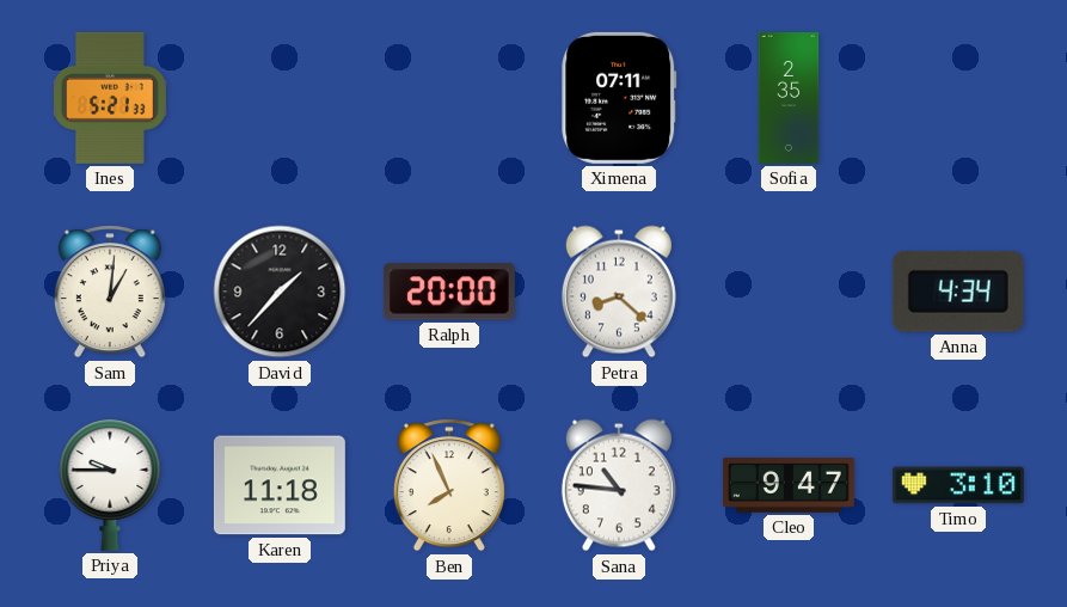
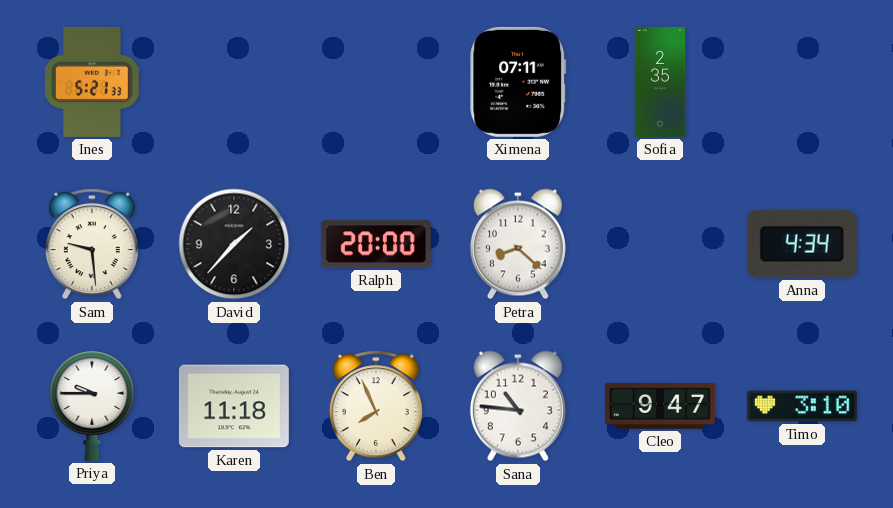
Sam: 1:01 -> 9:29
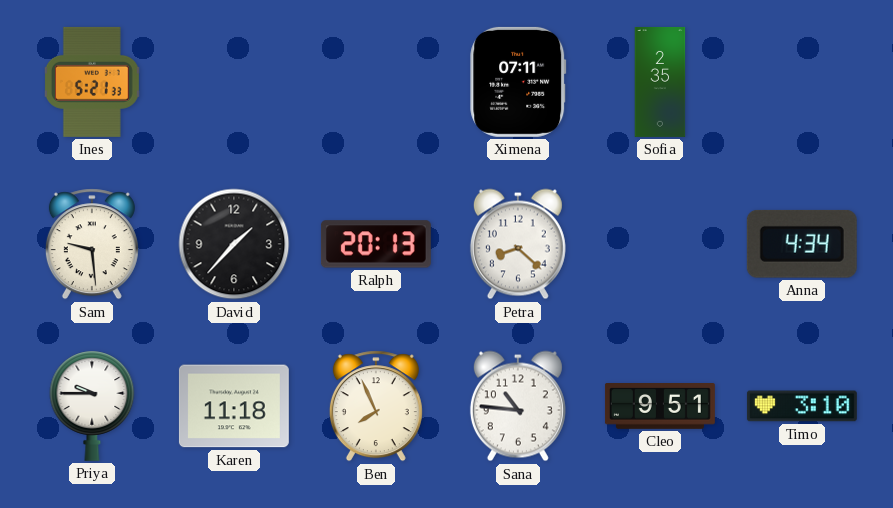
Ralph: 20:00 -> 20:13
Cleo: 9:47 -> 9:51
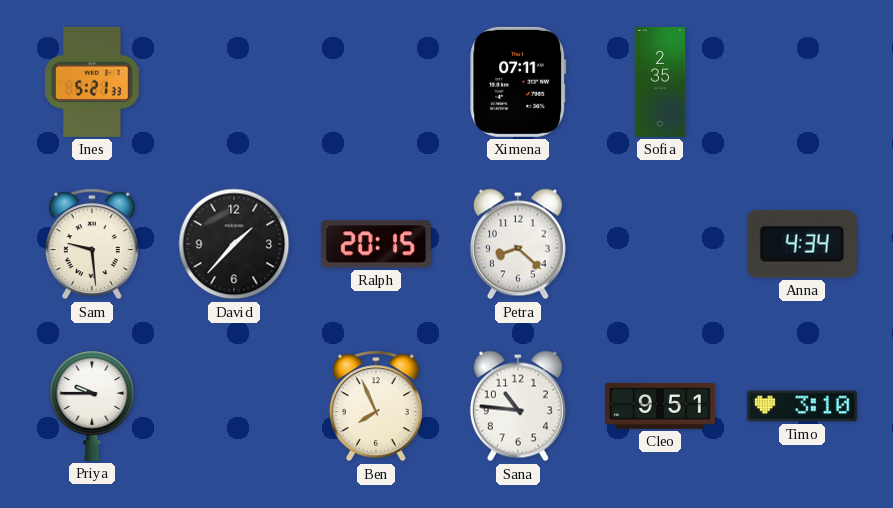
Ralph: 20:13 -> 20:15
Karen: 11:18 -> none
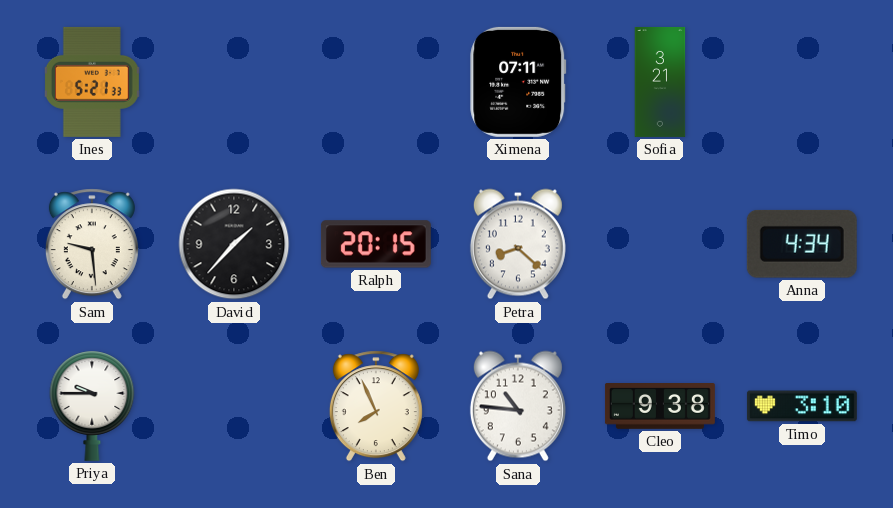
Sofia: 2:35 -> 3:21
Cleo: 9:51 -> 9:38
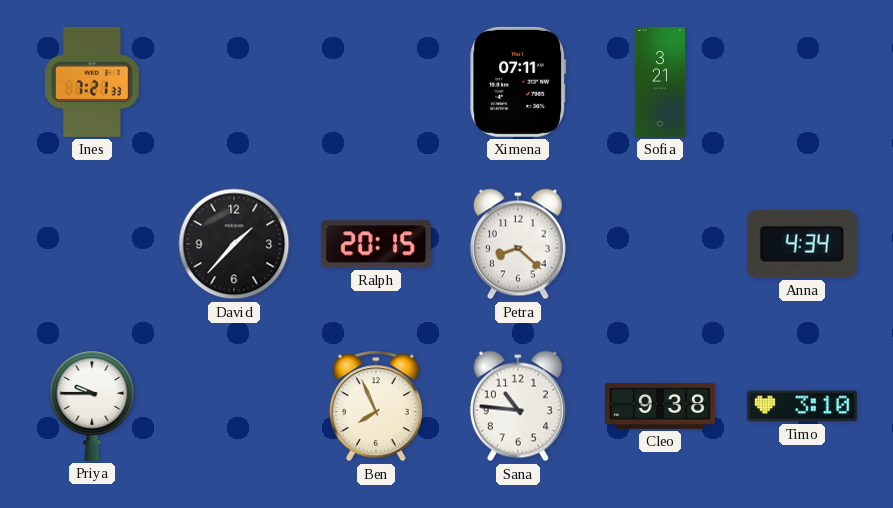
Ines: 5:21 -> 7:21
Sam: 9:29 -> none
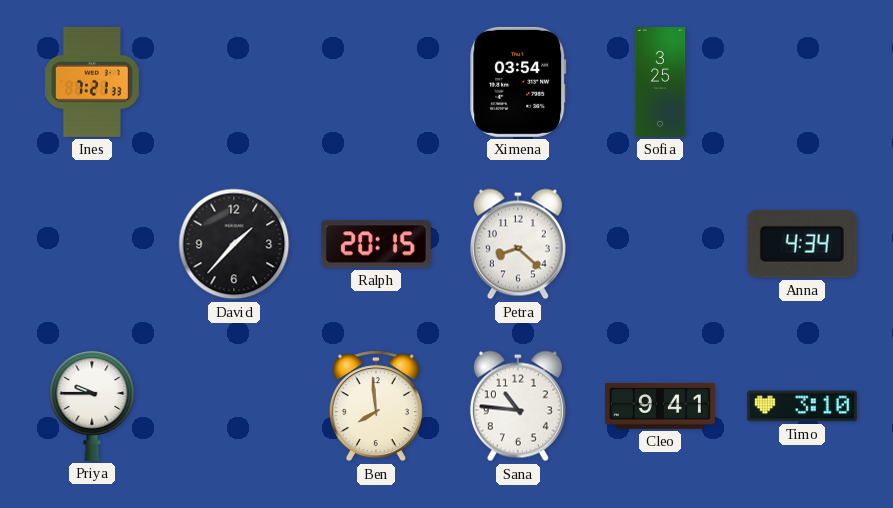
Ximena: 07:11 -> 03:54
Sofia: 3:21 -> 3:25
Ben: 7:56 -> 7:59
Cleo: 9:38 -> 9:41
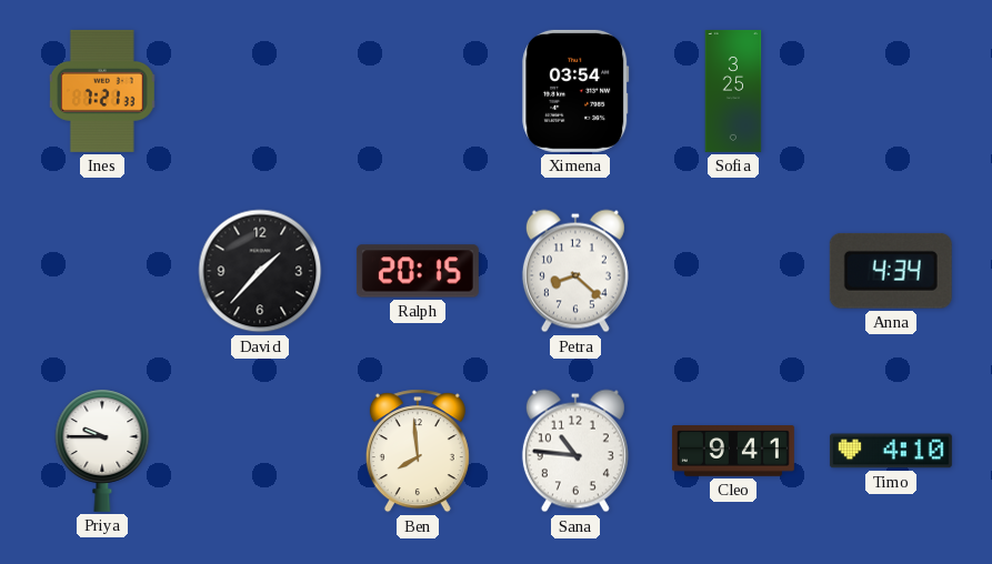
Timo: 3:10 -> 4:10
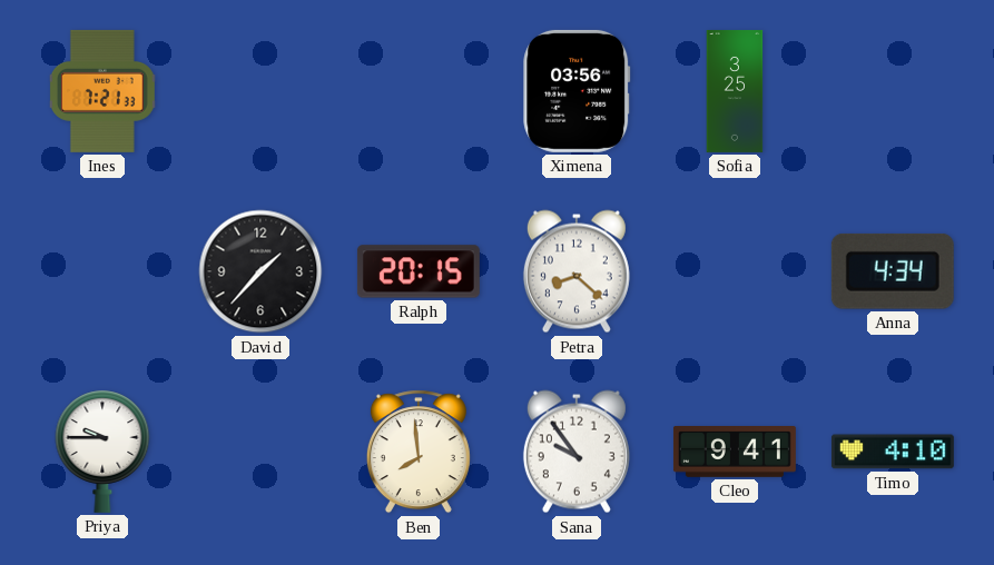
Ximena: 03:54 -> 03:56
Sana: 10:46 -> 9:54
